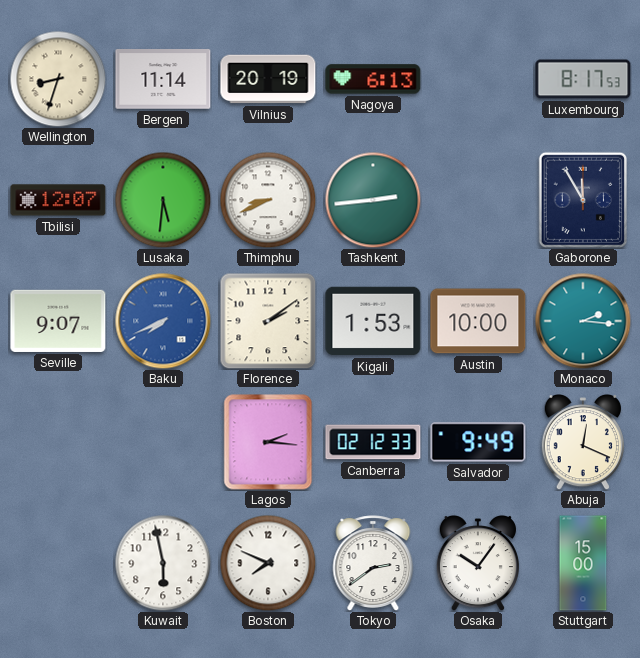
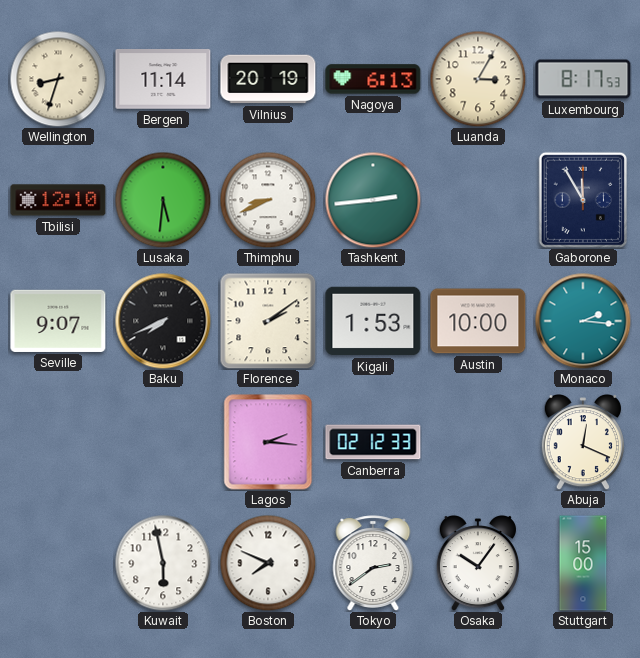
Luanda: none -> 3:05
Tbilisi: 12:07 -> 12:10
Baku dial: blue -> black
Salvador: 9:49 -> none
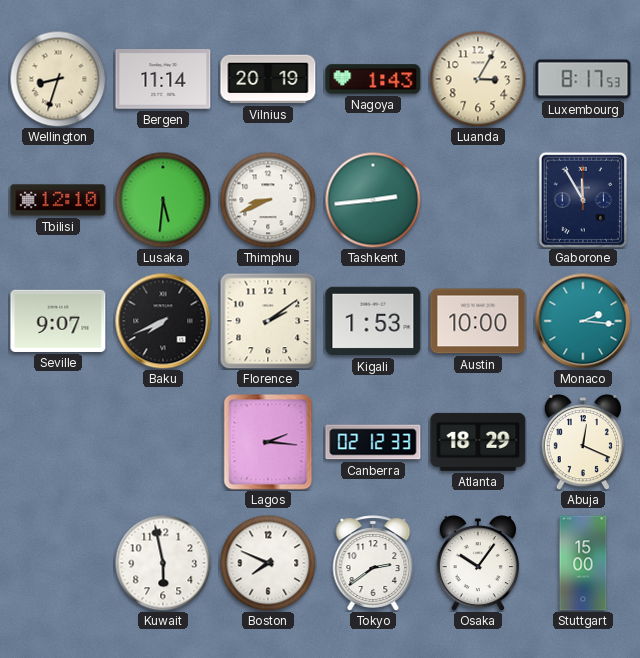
Nagoya: 6:13 -> 1:43
Atlanta: none -> 18:29
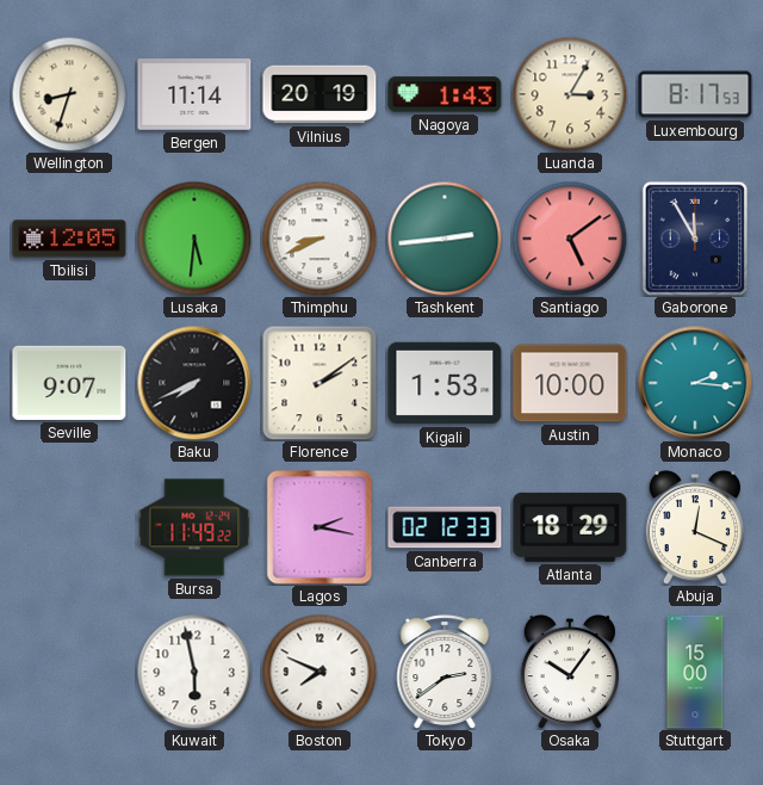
Tbilisi: 12:10 -> 12:05
Santiago: none -> 5:09
Bursa: none -> 11:49
Lagos: 2:16 -> 2:17
